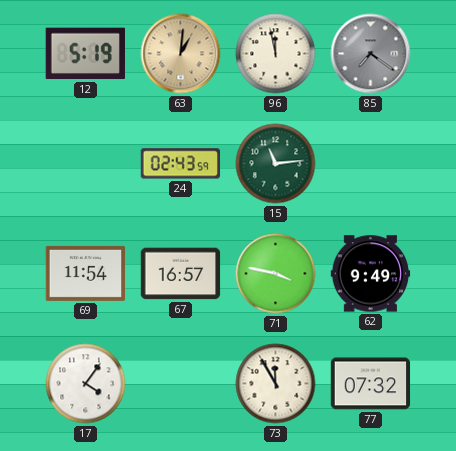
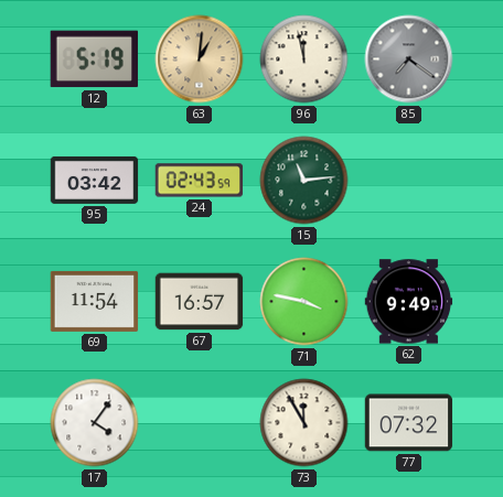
95: none -> 03:42
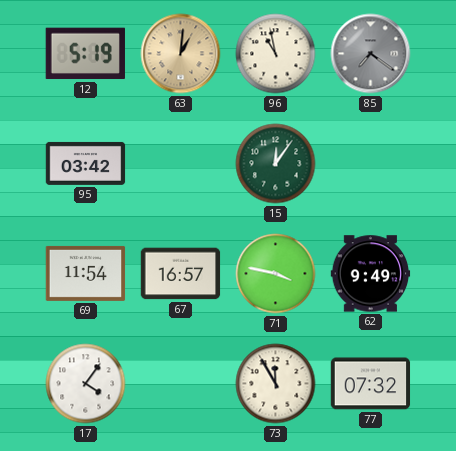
96: 11:58 -> 10:58
24: 02:43 -> none
15: 11:14 -> 12:06
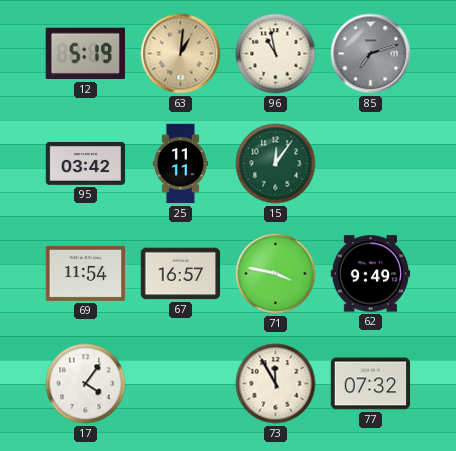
85: 7:21 -> 7:12
25: none -> 11:11
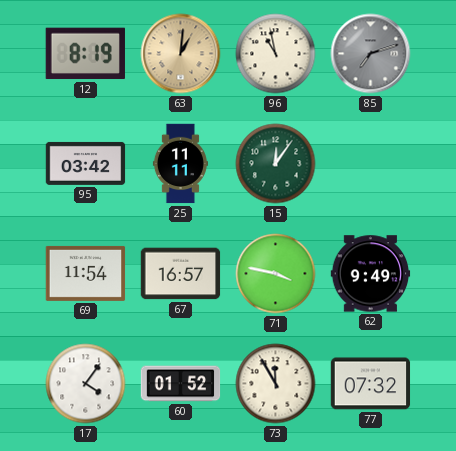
12: 5:19 -> 8:19
60: none -> 01:52
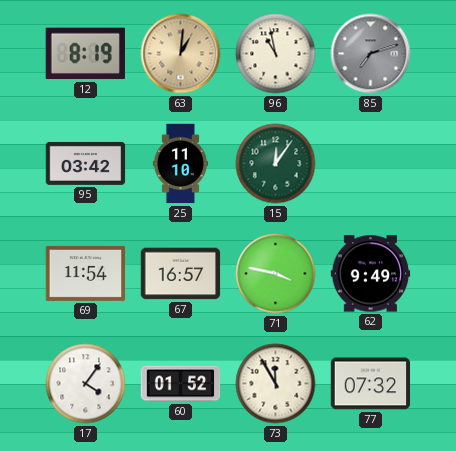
25: 11:11 -> 11:10
